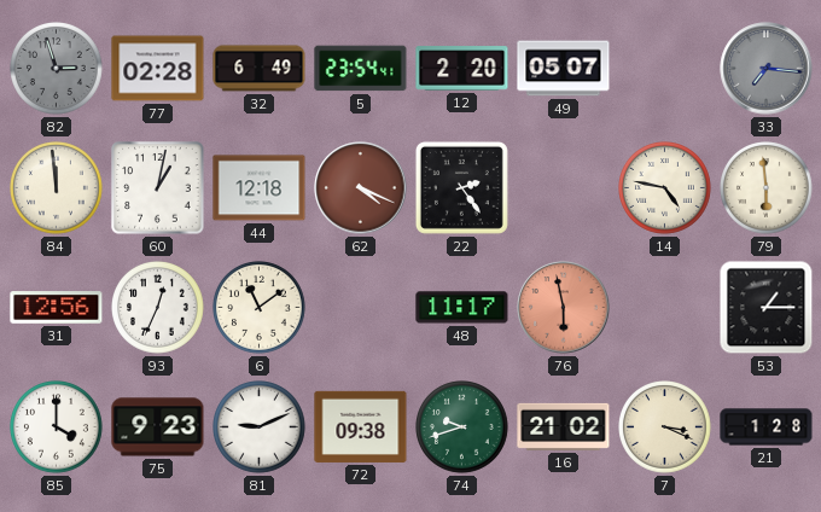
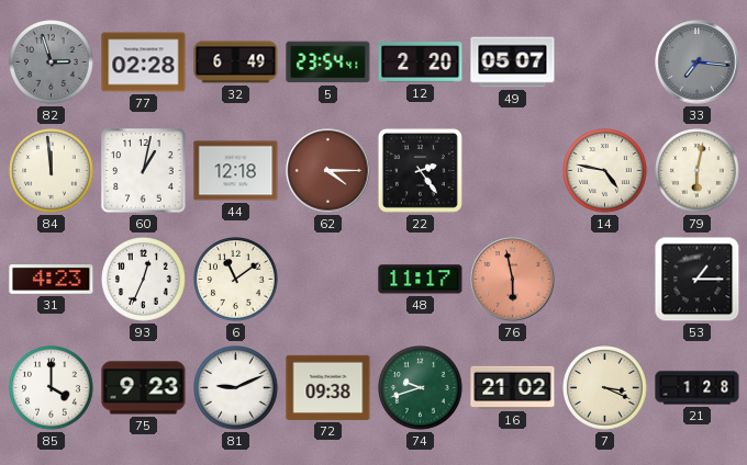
62: 4:19 -> 4:15
79: 5:59 -> 6:02
31: 12:56 -> 4:23
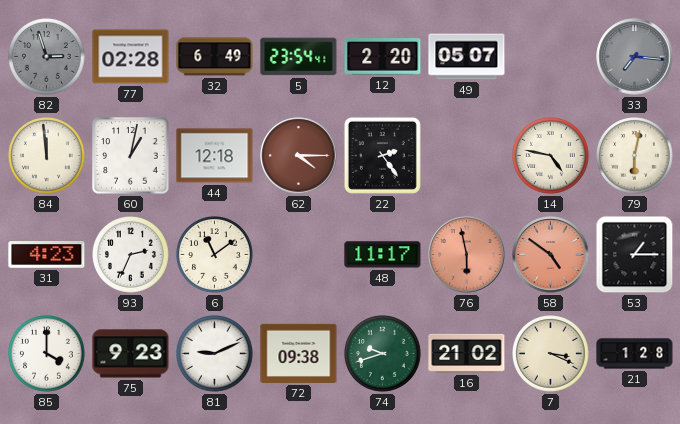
93: 12:34 -> 2:34
58: none -> 4:51
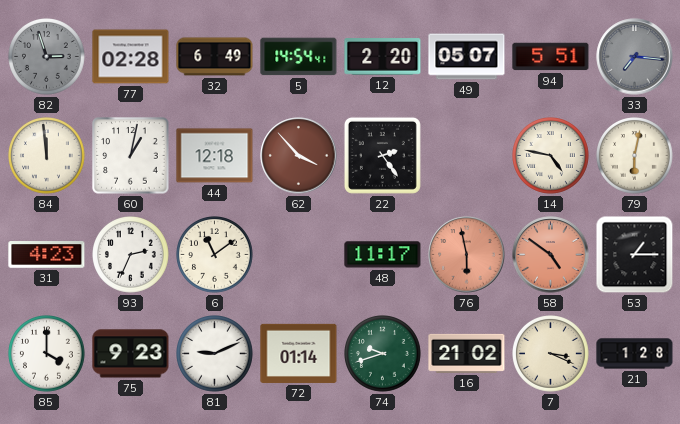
5: 23:54 -> 14:54
94: none -> 5:51
62: 4:15 -> 3:53
72: 09:38 -> 01:14
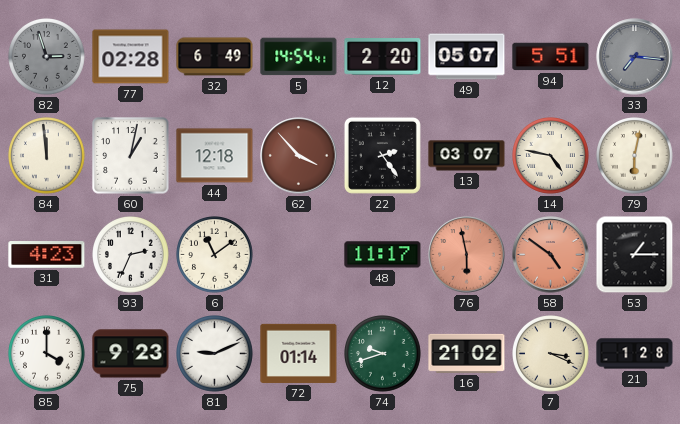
13: none -> 03:07
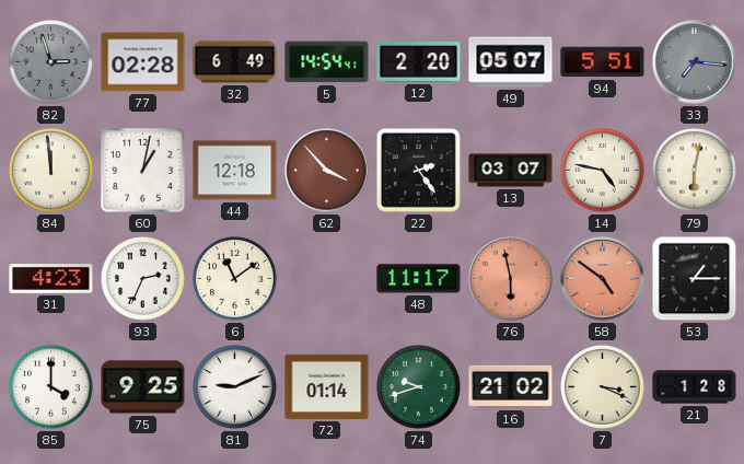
75: 9:23 -> 9:25
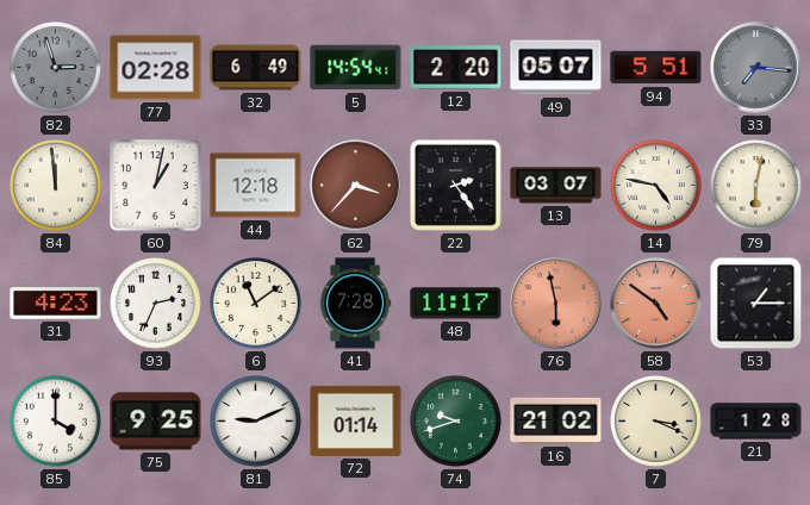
62: 3:53 -> 3:37
41: none -> 7:28
